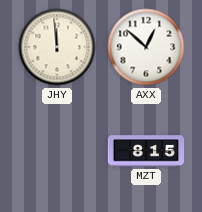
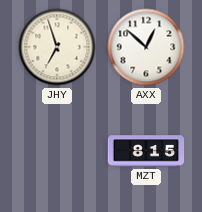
JHY: 11:59 -> 6:57
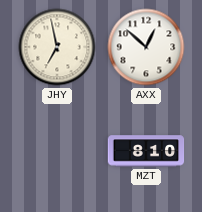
JHY: 6:57 -> 6:58
MZT: 8:15 -> 8:10
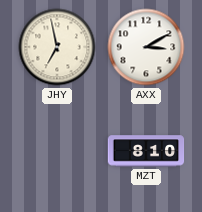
AXX: 12:52 -> 3:10
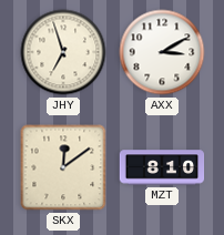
JHY: 6:58 -> 6:57
SKX: none -> 12:09
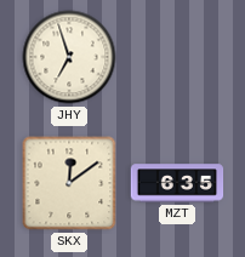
AXX: 3:10 -> none
MZT: 8:10 -> 6:35
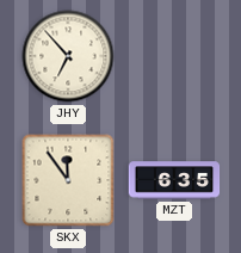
JHY: 6:57 -> 6:53
SKX: 12:09 -> 11:54
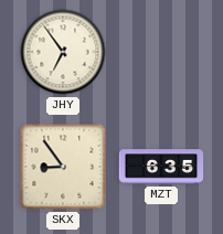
JHY: 6:53 -> 6:54
SKX: 11:54 -> 8:54
